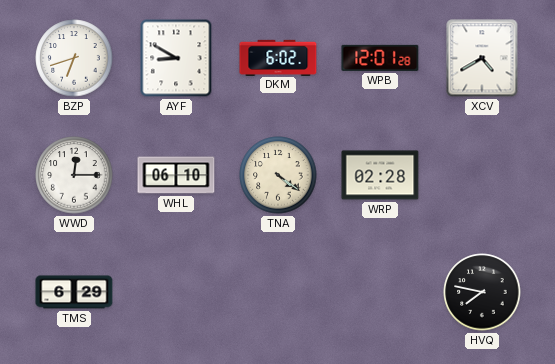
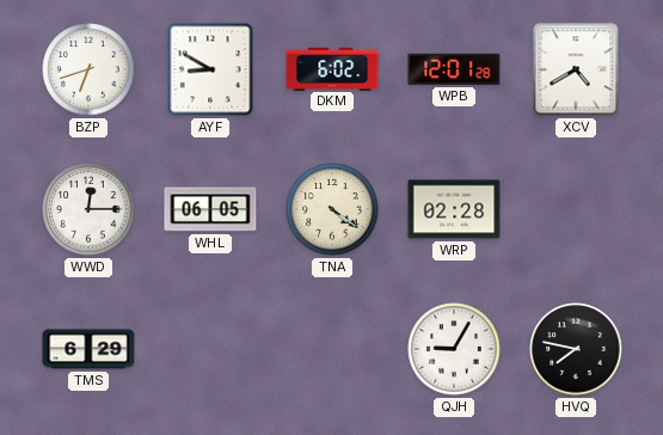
WHL: 06:10 -> 06:05
QJH: none -> 9:05
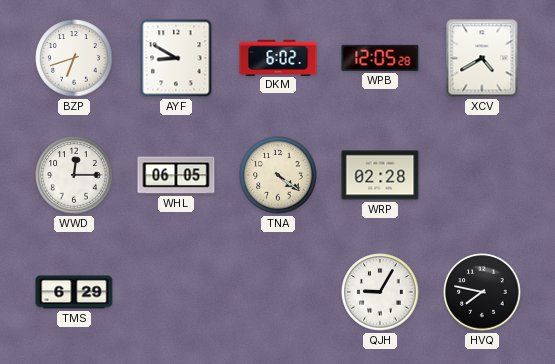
WPB: 12:01 -> 12:05
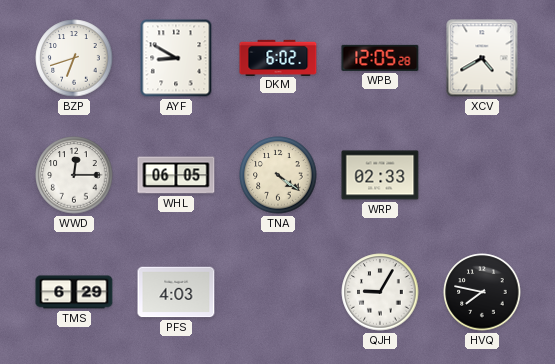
WRP: 02:28 -> 02:33
PFS: none -> 4:03
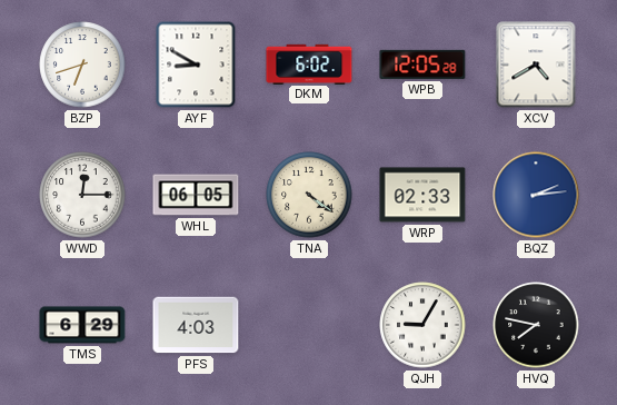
BQZ: none -> 2:14
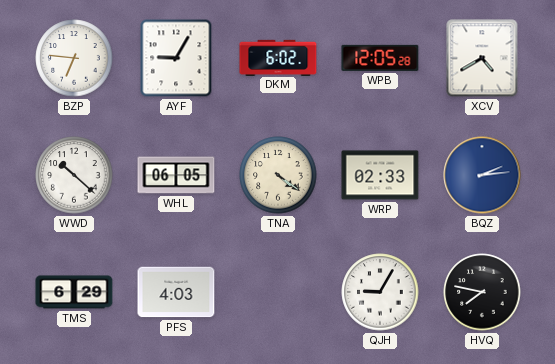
BZP: 6:42 -> 6:46
AYF: 8:50 -> 9:05
WWD: 12:15 -> 10:22
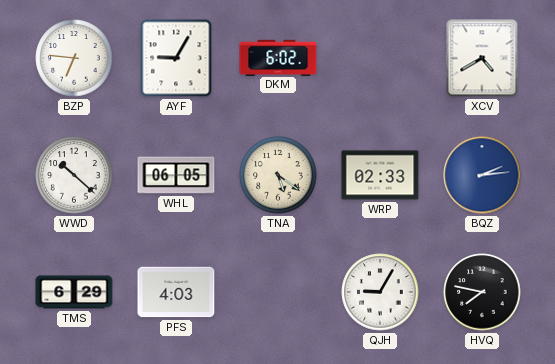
WPB: 12:05 -> none
TNA: 4:21 -> 5:21
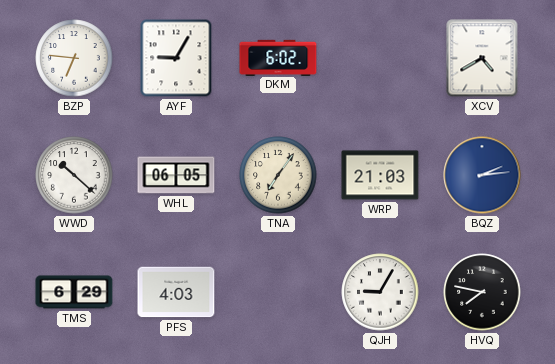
TNA: 5:21 -> 7:06
WRP: 02:33 -> 21:03
